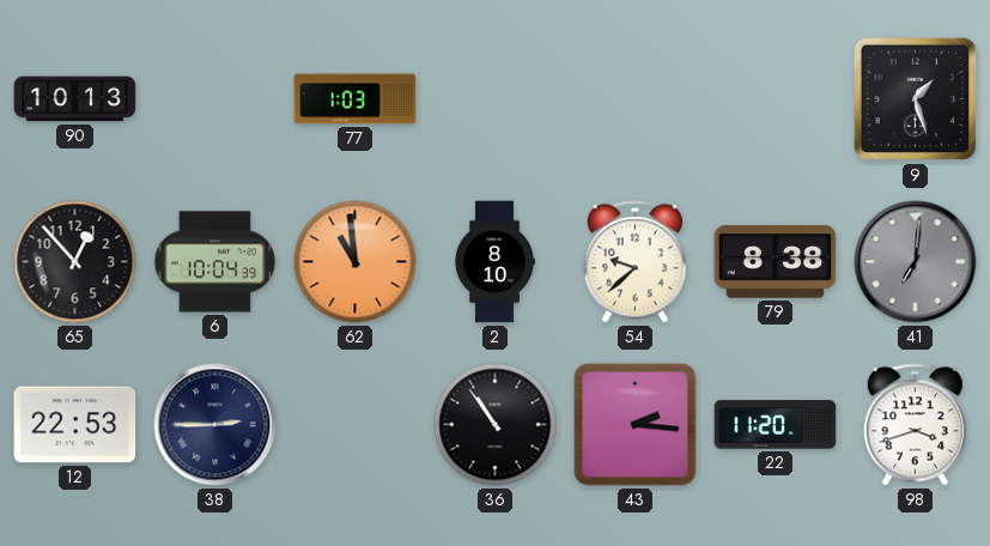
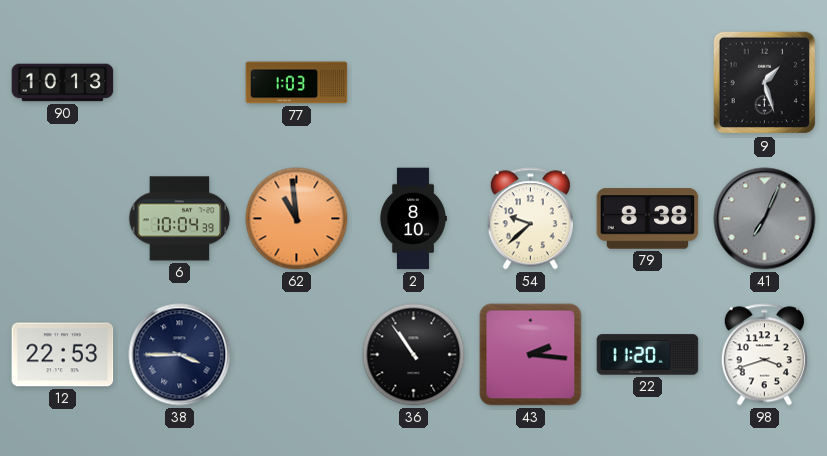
65: 12:53 -> none
41: 7:01 -> 7:04
38: 2:45 -> 3:45
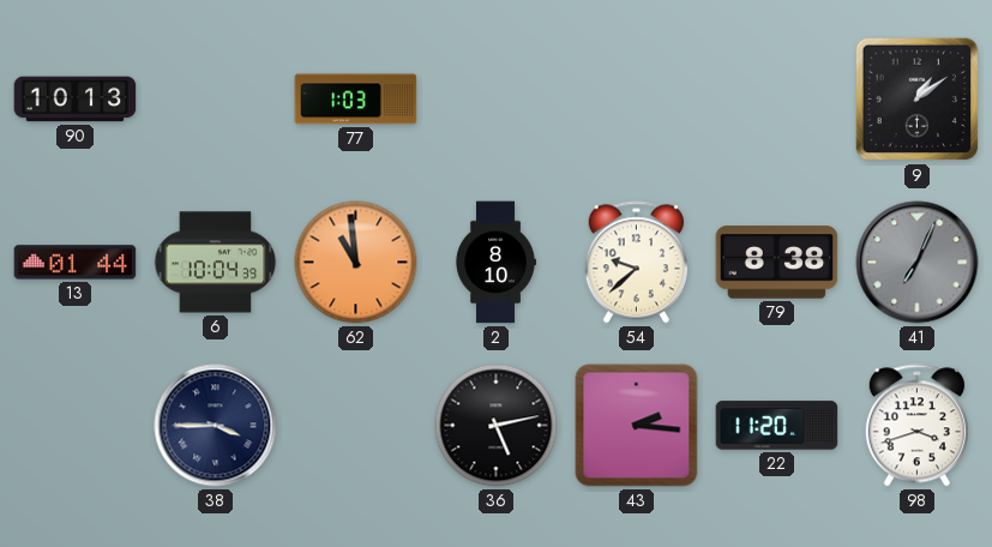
9: 1:27 -> 1:09
13: none -> 01:44
12: 22:53 -> none
36: 10:54 -> 5:13
